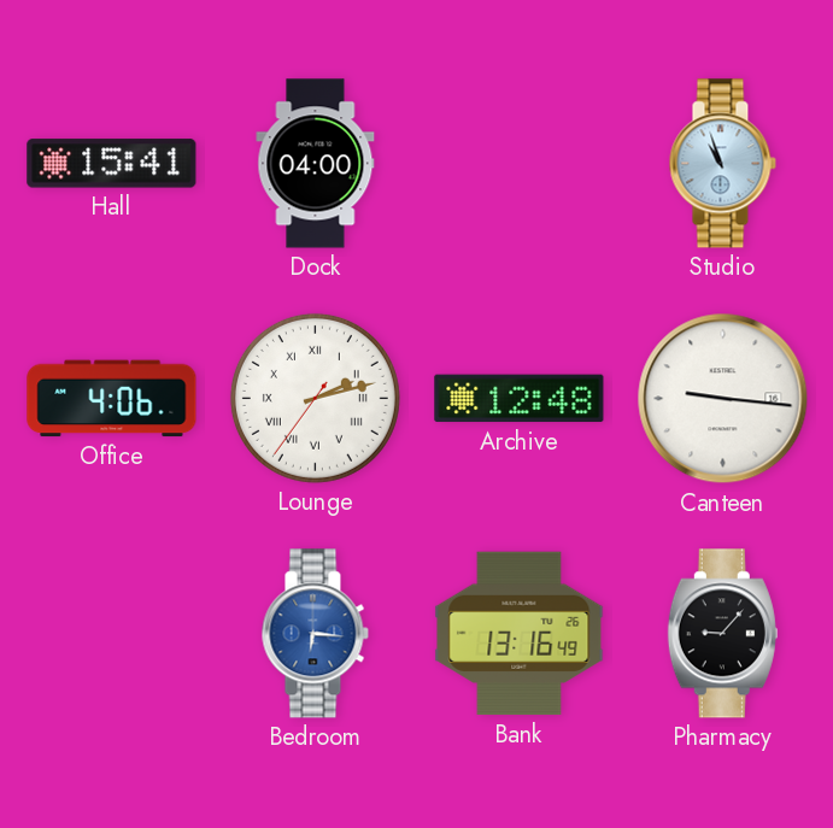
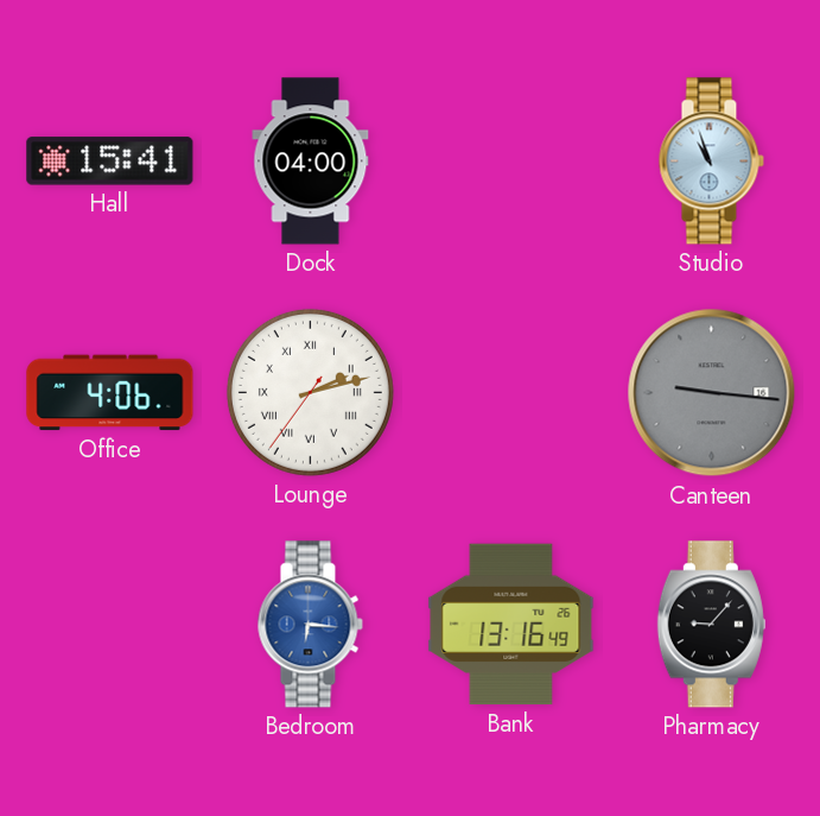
Archive: 12:48 -> none
Canteen dial: white -> grey
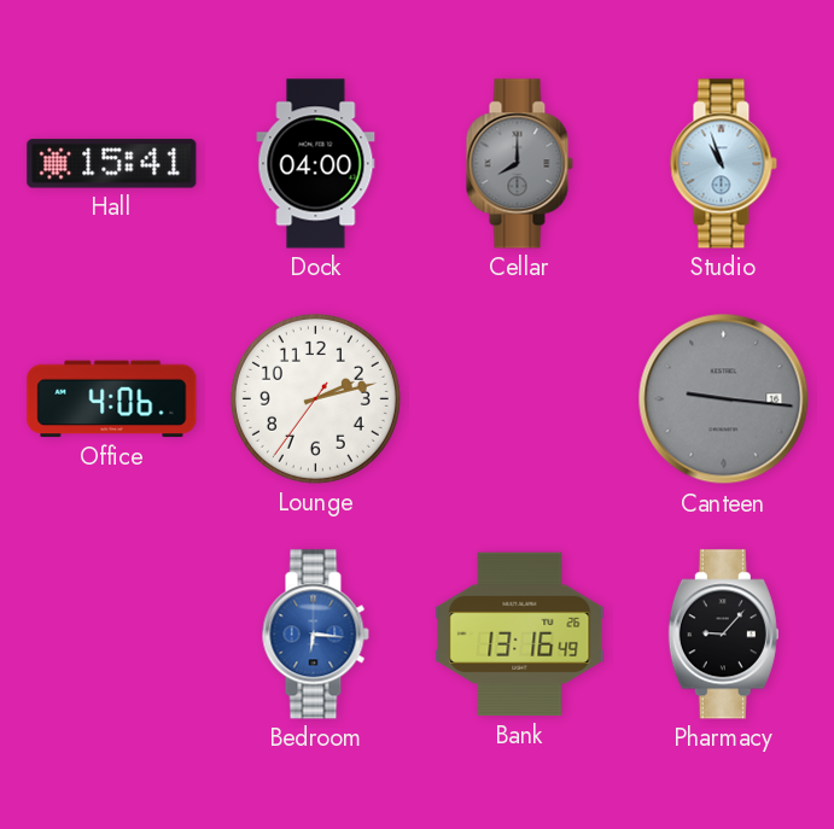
Cellar: none -> 8:00
Lounge numerals: Roman -> Arabic
